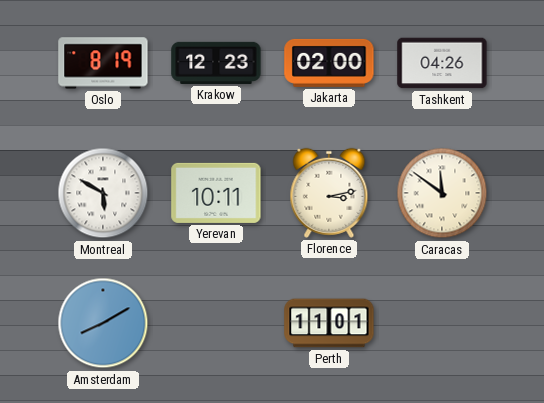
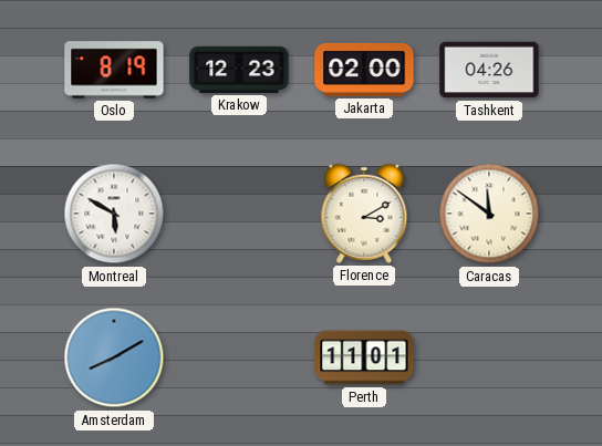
Yerevan: 10:11 -> none
Florence: 3:13 -> 3:10
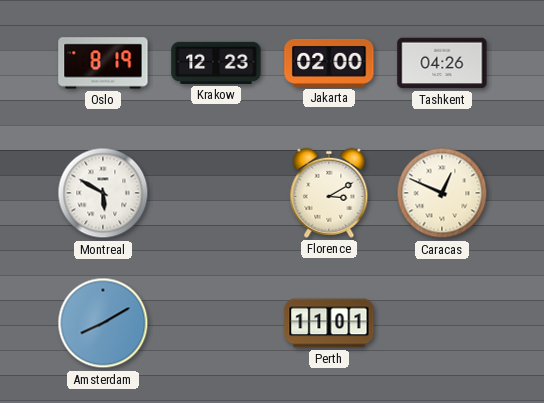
Caracas: 11:51 -> 12:49
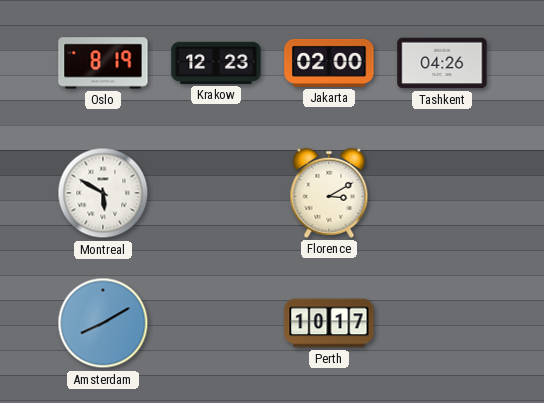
Caracas: 12:49 -> none
Perth: 11:01 -> 10:17
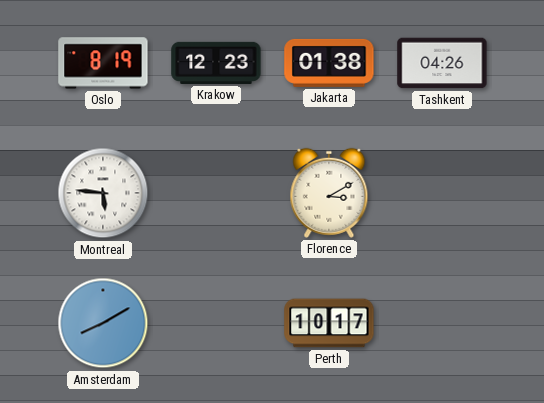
Jakarta: 02:00 -> 01:38
Montreal: 5:50 -> 5:46
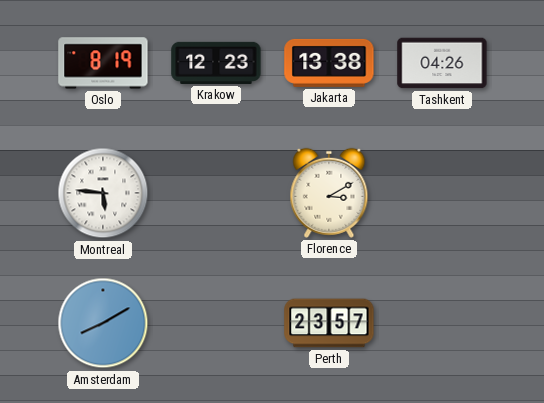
Jakarta: 01:38 -> 13:38
Perth: 10:17 -> 23:57
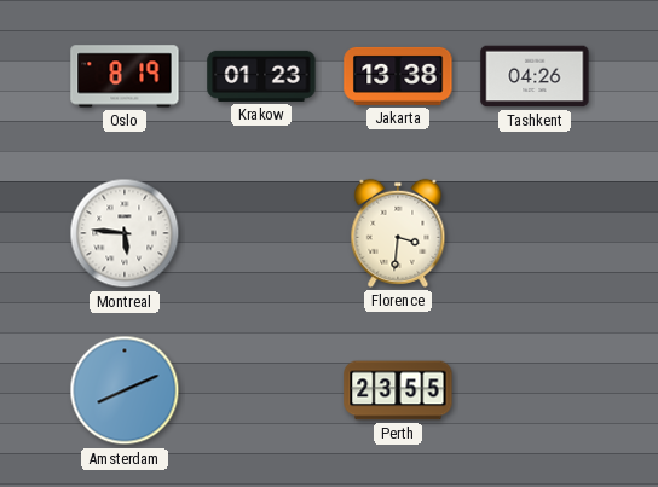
Krakow: 12:23 -> 01:23
Florence: 3:10 -> 3:31
Amsterdam: 8:10 -> 8:11
Perth: 23:57 -> 23:55
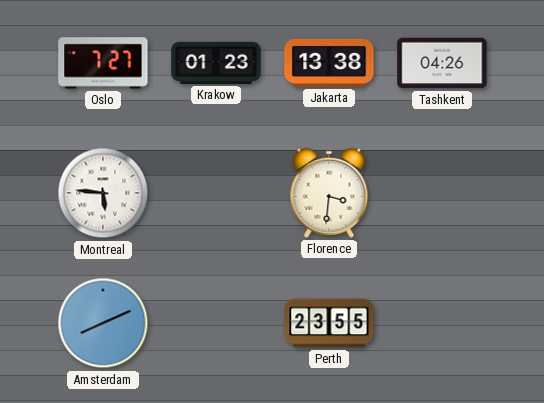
Oslo: 8:19 -> 7:27
